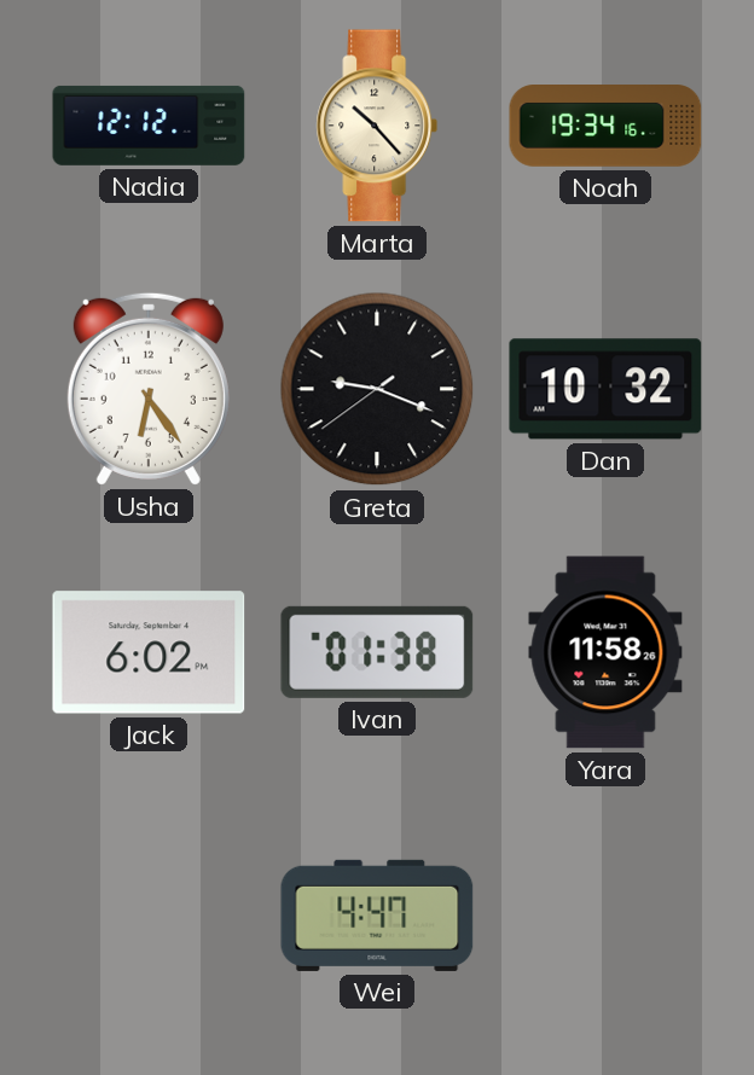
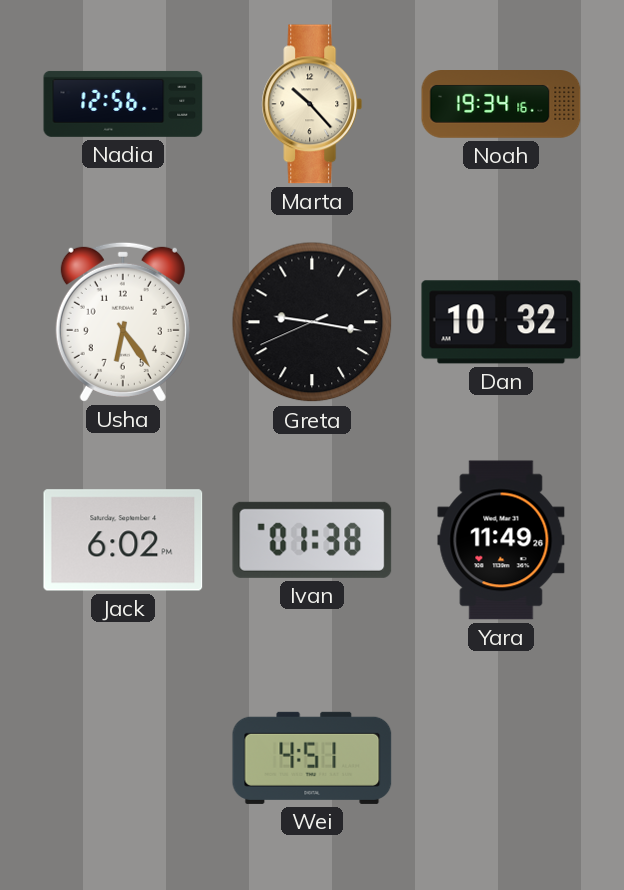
Nadia: 12:12 -> 12:56
Greta: 9:18 -> 9:16
Yara: 11:58 -> 11:49
Wei: 4:47 -> 4:51
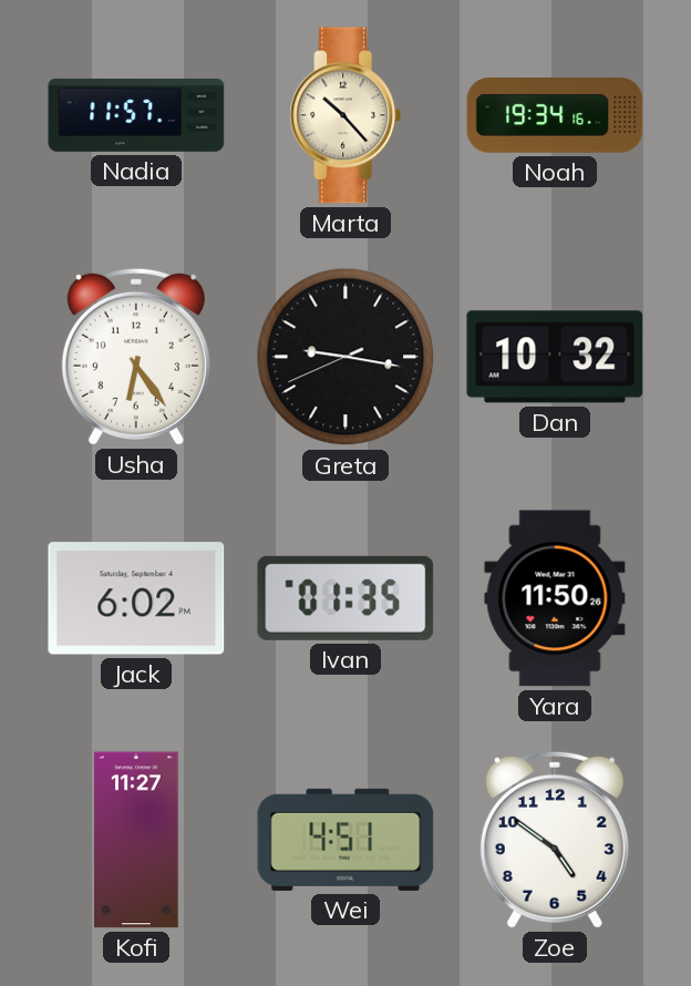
Nadia: 12:56 -> 11:57
Ivan: 01:38 -> 01:35
Yara: 11:49 -> 11:50
Kofi: none -> 11:27
Zoe: none -> 4:51
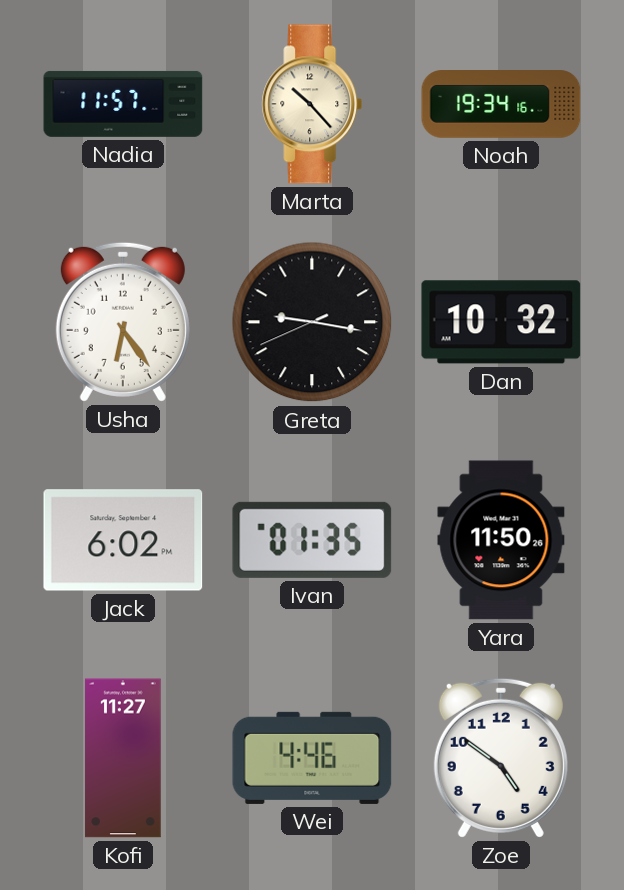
Wei: 4:51 -> 4:46
